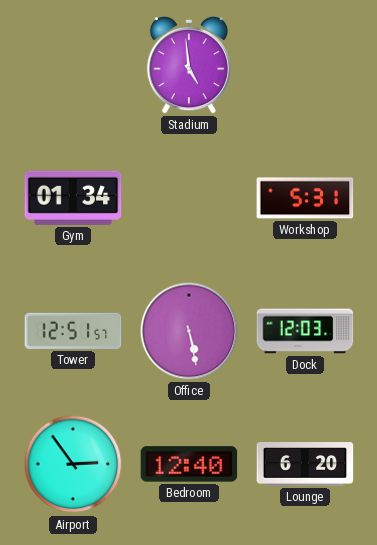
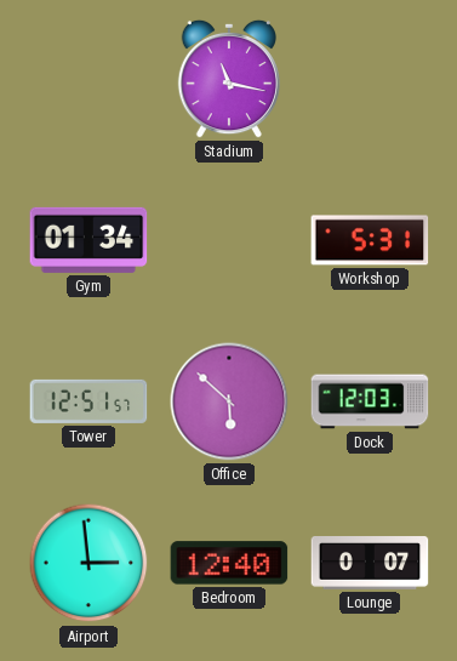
Stadium: 4:59 -> 11:17
Office: 5:28 -> 5:52
Airport: 2:54 -> 2:59
Lounge: 6:20 -> 0:07
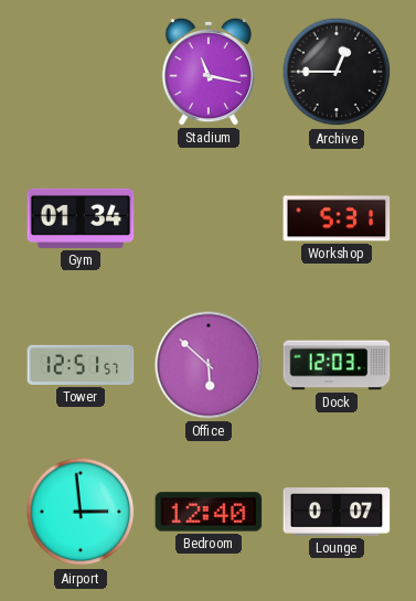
Archive: none -> 12:45
